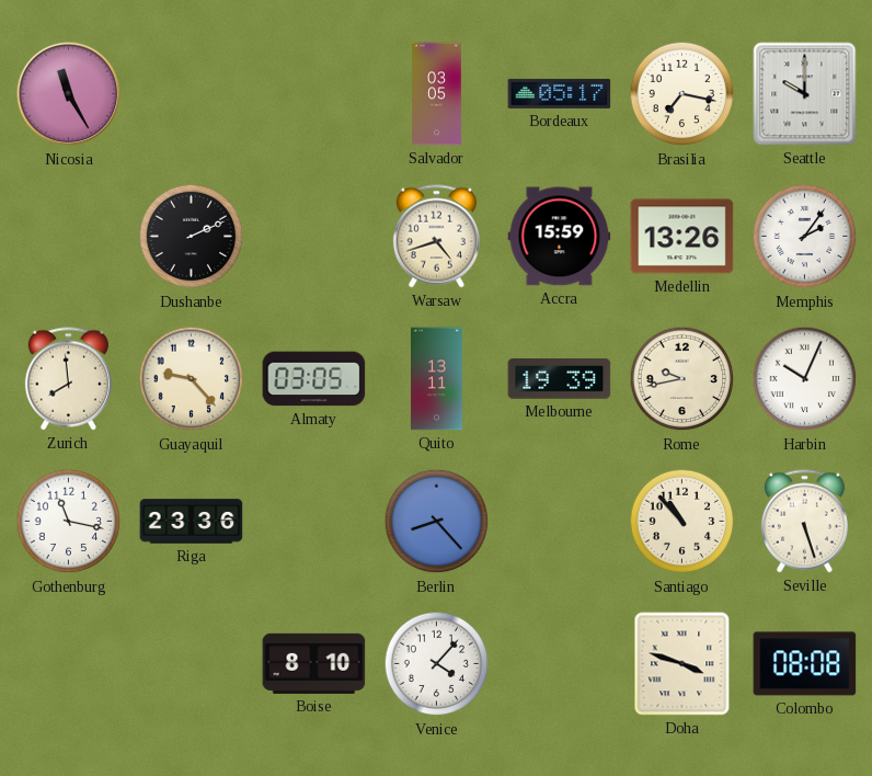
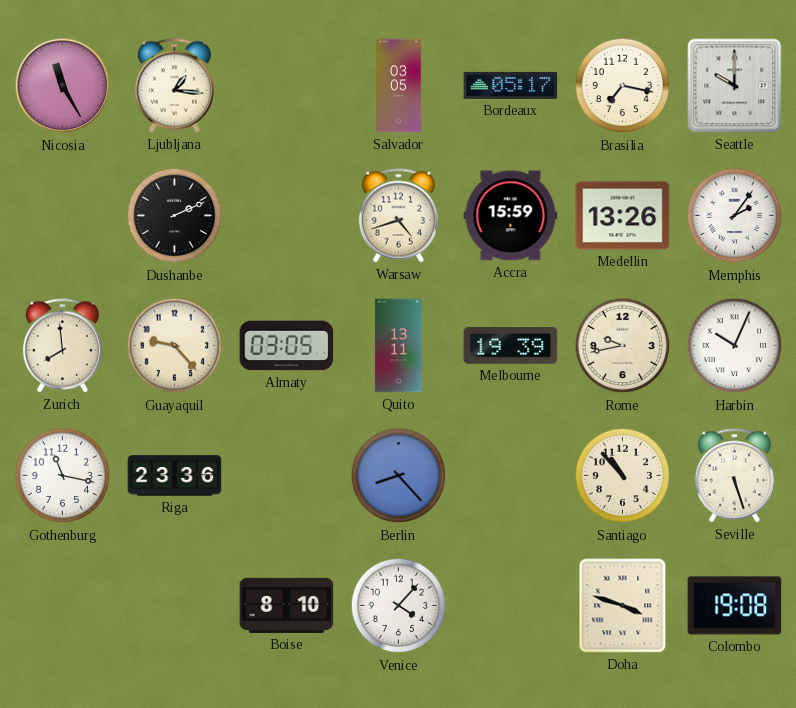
Ljubljana: none -> 1:16
Colombo: 08:08 -> 19:08
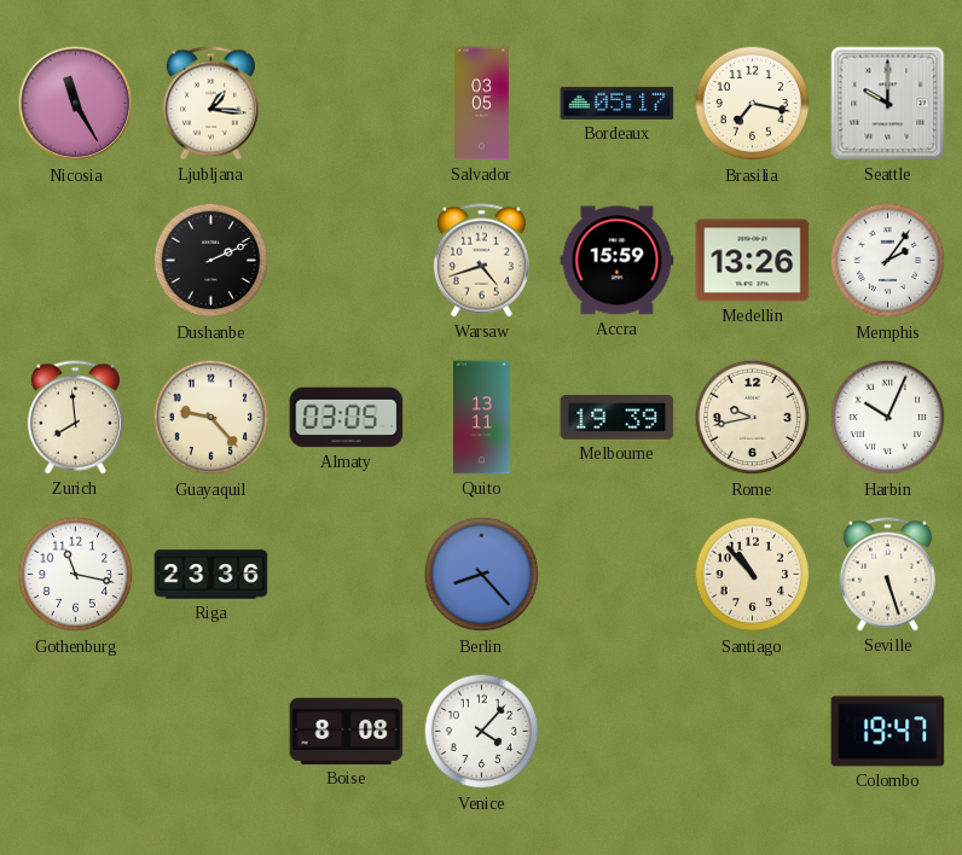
Boise: 8:10 -> 8:08
Doha: 3:48 -> none
Colombo: 19:08 -> 19:47
